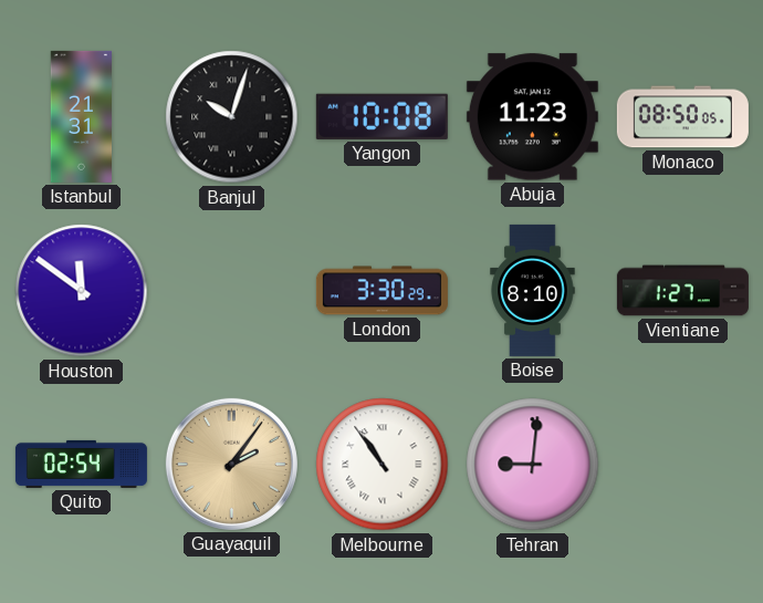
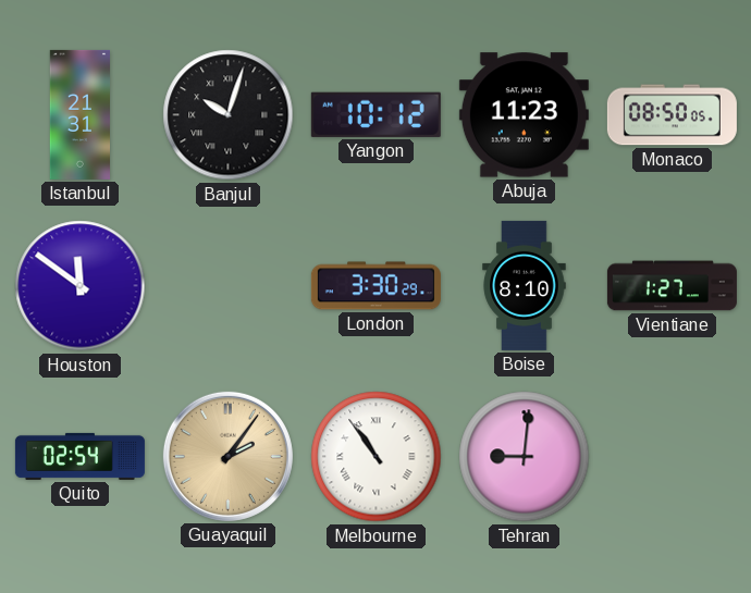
Yangon: 10:08 -> 10:12
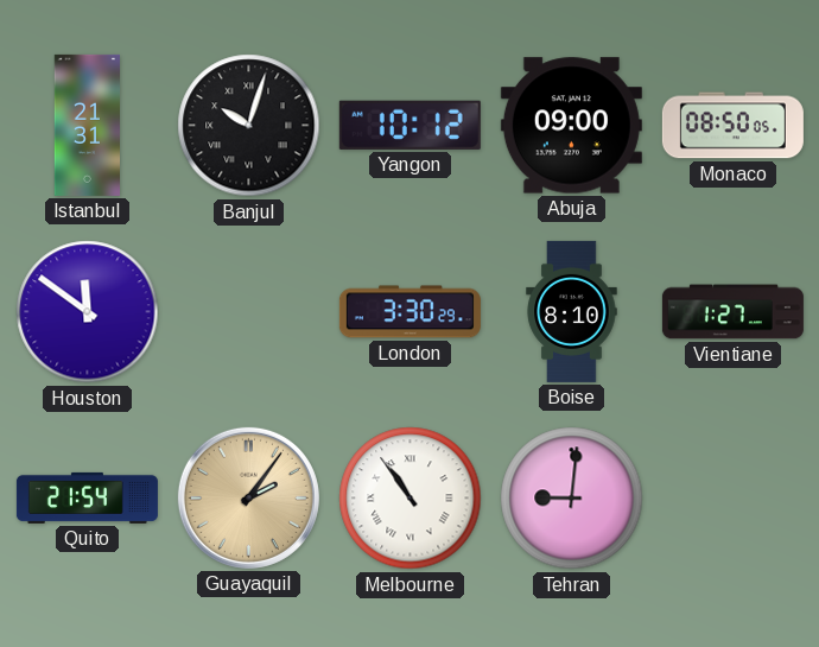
Abuja: 11:23 -> 09:00
Quito: 02:54 -> 21:54
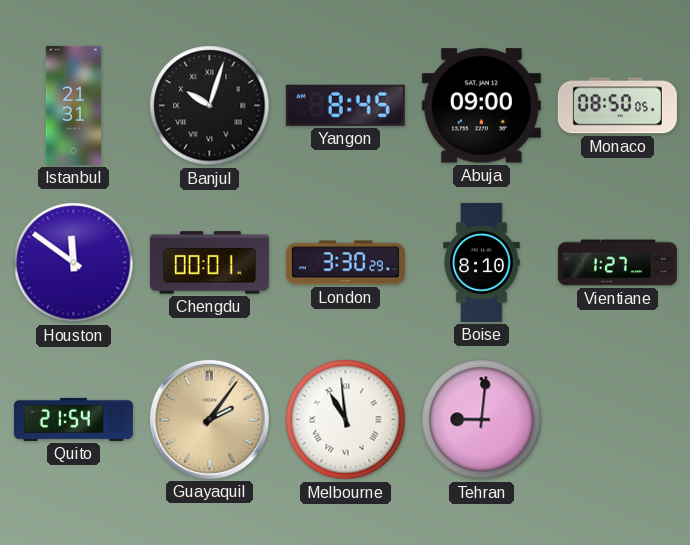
Yangon: 10:12 -> 8:45
Chengdu: none -> 00:01
Melbourne: 10:54 -> 10:59
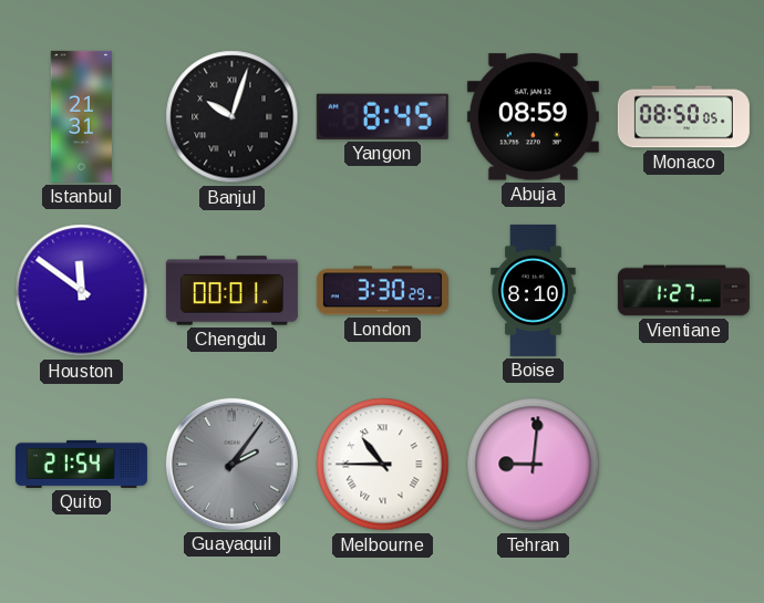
Abuja: 09:00 -> 08:59
Guayaquil dial: champagne -> grey
Melbourne: 10:59 -> 10:45
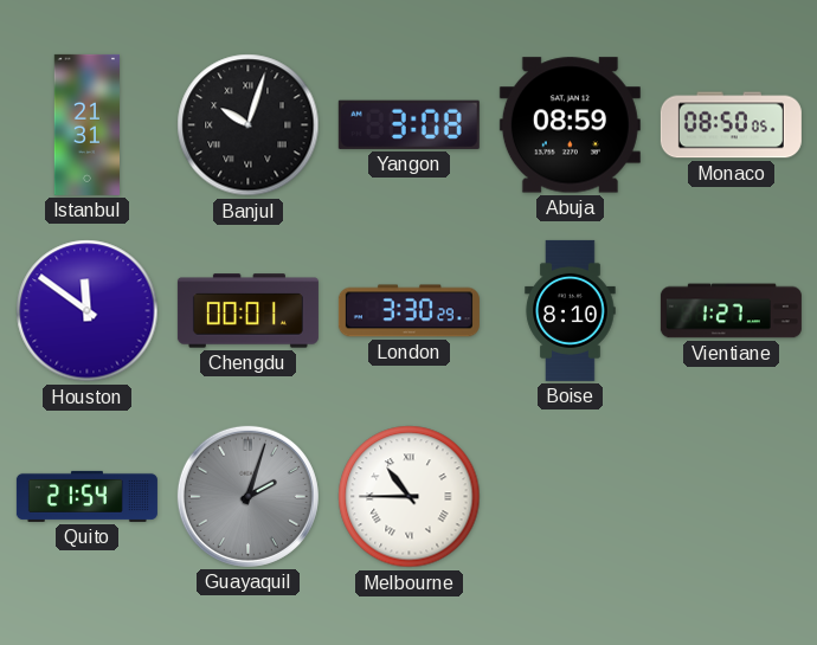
Yangon: 8:45 -> 3:08
Guayaquil: 2:06 -> 2:03
Tehran: 9:01 -> none
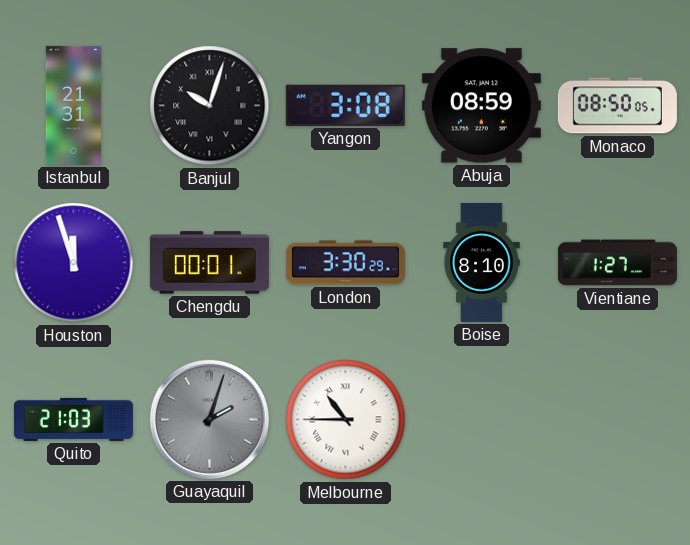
Houston: 11:51 -> 11:57
Quito: 21:54 -> 21:03
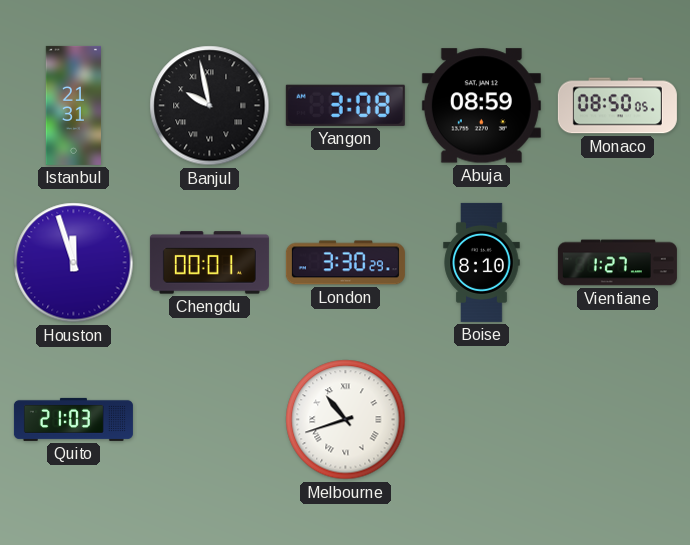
Banjul: 10:03 -> 9:58
Guayaquil: 2:03 -> none
Melbourne: 10:45 -> 10:42
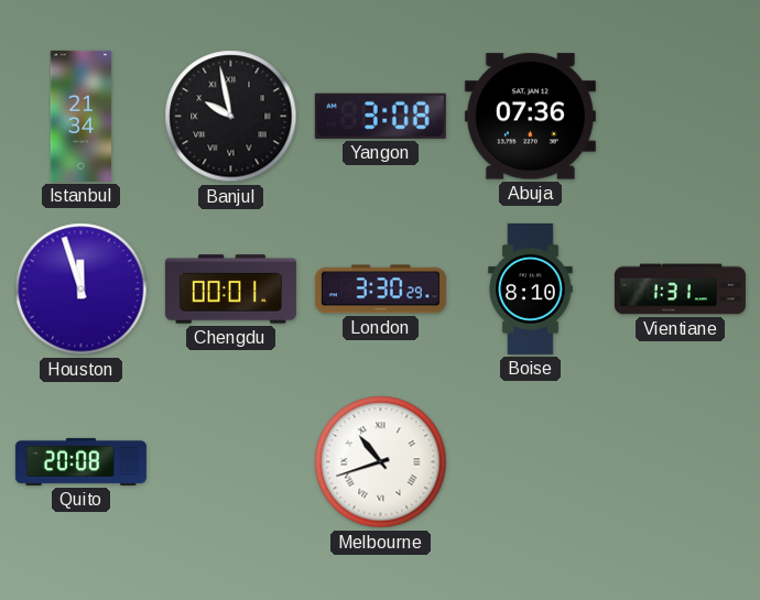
Istanbul: 21:31 -> 21:34
Abuja: 08:59 -> 07:36
Monaco: 08:50 -> none
Vientiane: 1:27 -> 1:31
Quito: 21:03 -> 20:08
